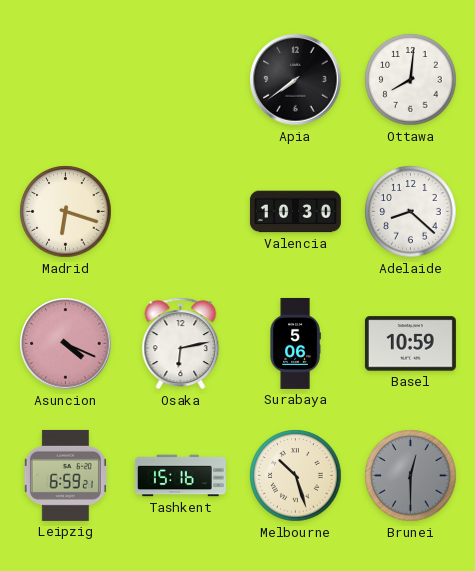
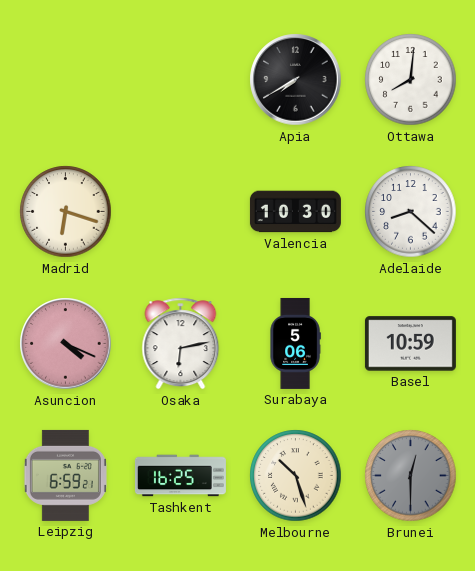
Apia: 7:39 -> 7:40
Tashkent: 15:16 -> 16:25
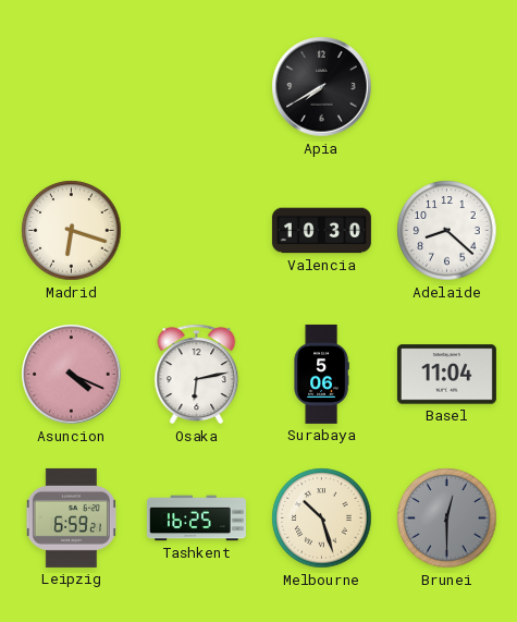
Ottawa: 8:01 -> none
Basel: 10:59 -> 11:04
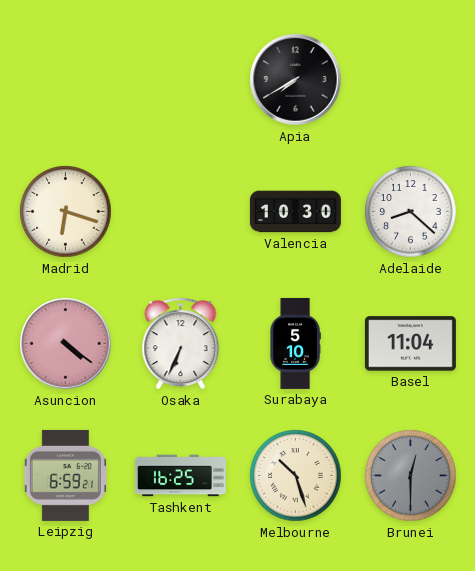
Asuncion: 4:19 -> 4:21
Osaka: 6:13 -> 6:34
Surabaya: 5:06 -> 5:10
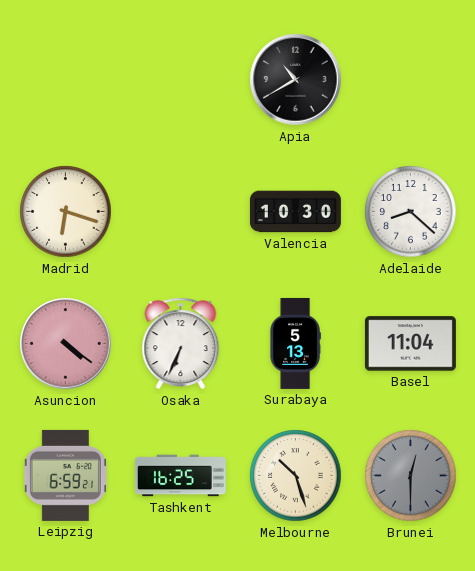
Apia: 7:40 -> 10:40
Surabaya: 5:10 -> 5:13
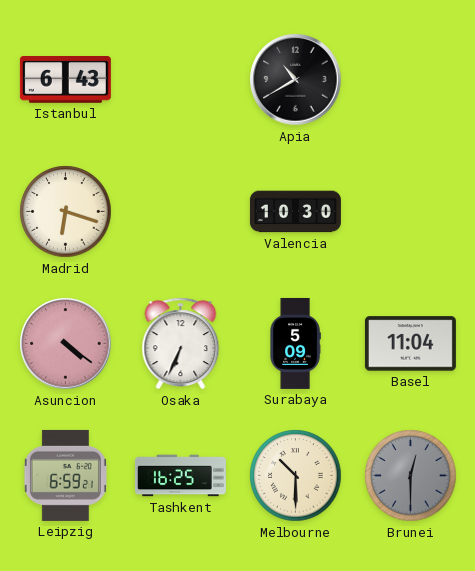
Istanbul: none -> 6:43
Adelaide: 8:22 -> none
Surabaya: 5:13 -> 5:09
Melbourne: 10:27 -> 10:30
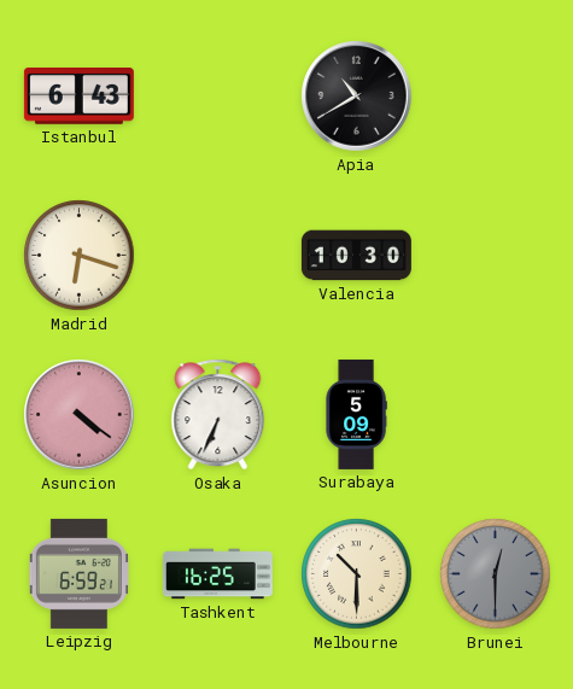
Basel: 11:04 -> none
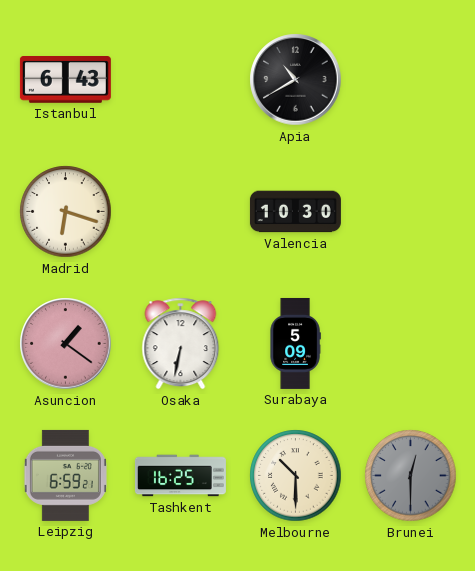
Asuncion: 4:21 -> 1:21
Osaka: 6:34 -> 6:32
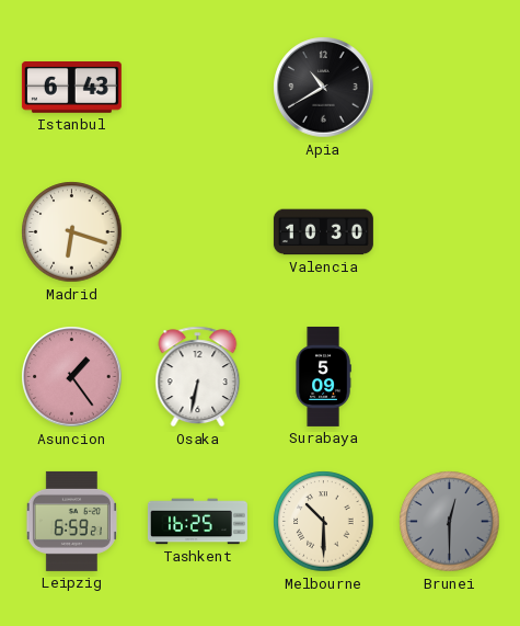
Asuncion: 1:21 -> 1:24
